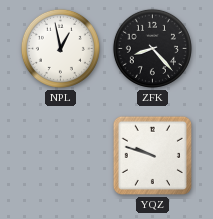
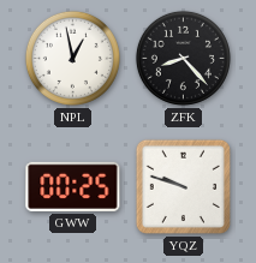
GWW: none -> 00:25
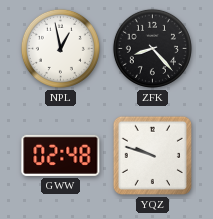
GWW: 00:25 -> 02:48
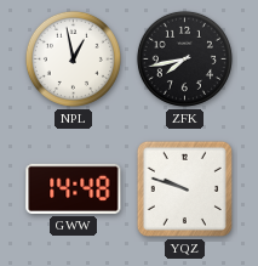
ZFK: 8:23 -> 7:43
GWW: 02:48 -> 14:48
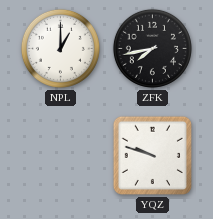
NPL: 12:58 -> 1:00
GWW: 14:48 -> none
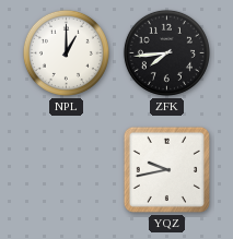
ZFK: 7:43 -> 7:44
YQZ: 9:48 -> 9:43
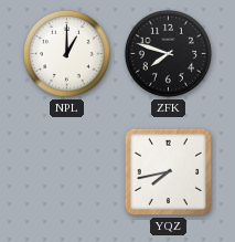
ZFK: 7:44 -> 7:48
YQZ: 9:43 -> 7:43
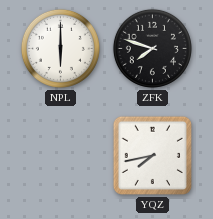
NPL: 1:00 -> 6:00
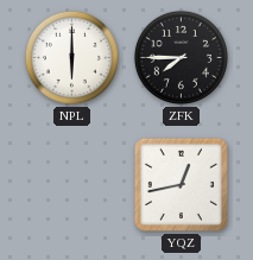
ZFK: 7:48 -> 7:45
YQZ: 7:43 -> 12:43
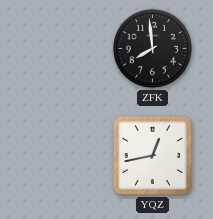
NPL: 6:00 -> none
ZFK: 7:45 -> 7:59
